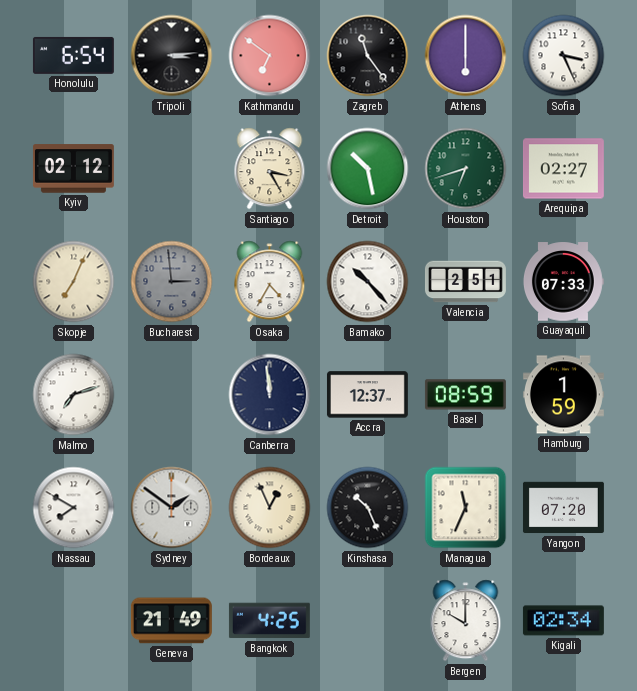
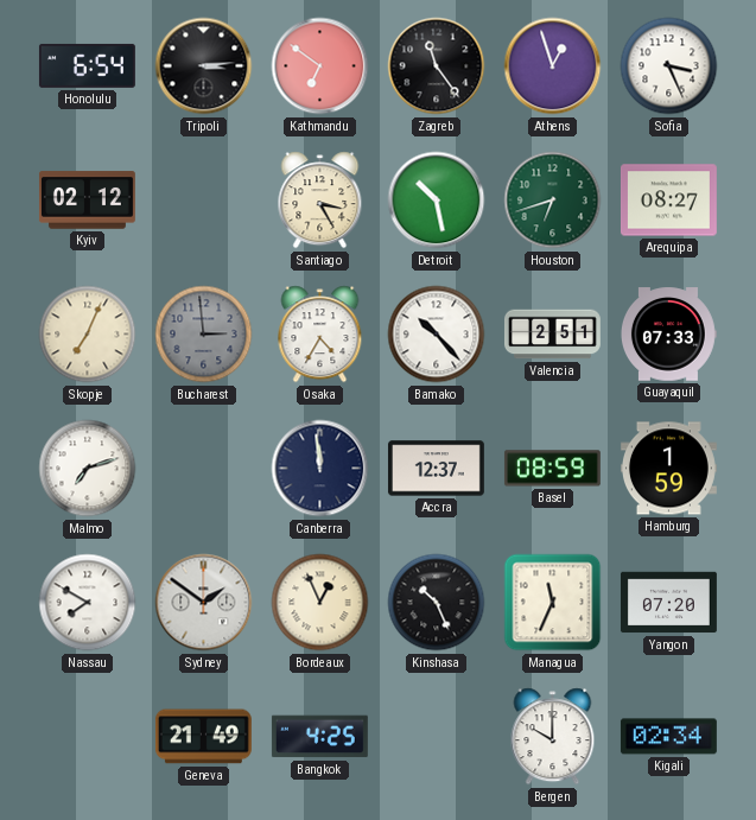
Athens: 6:00 -> 12:57
Arequipa: 02:27 -> 08:27
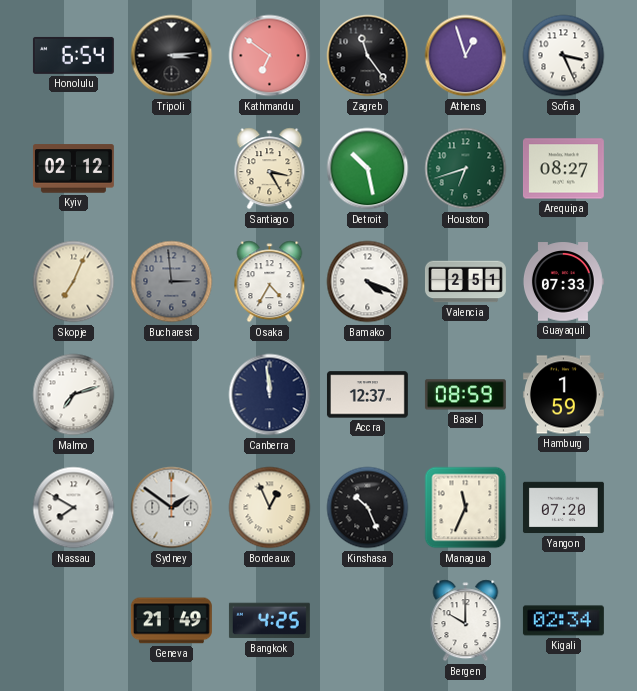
Bamako: 10:23 -> 4:19
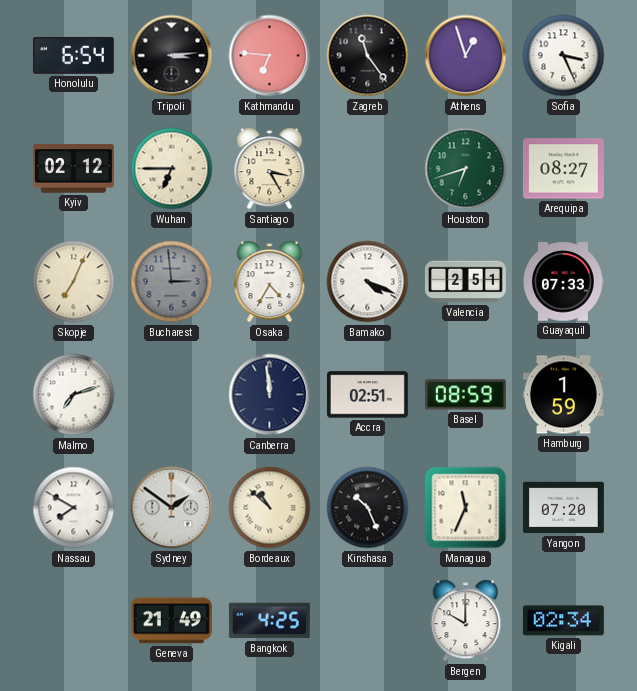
Kathmandu: 6:51 -> 6:46
Wuhan: none -> 6:45
Detroit: 10:28 -> none
Accra: 12:37 -> 02:51
Bordeaux: 12:56 -> 10:52
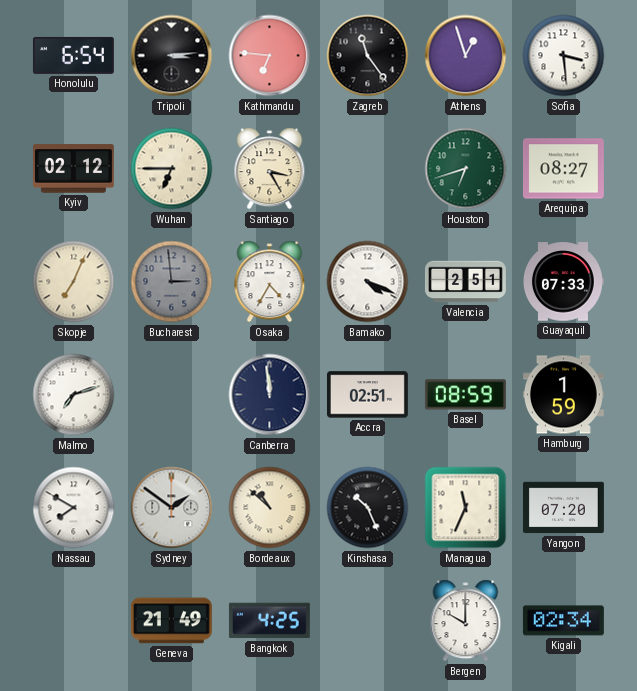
Sofia: 3:26 -> 3:29
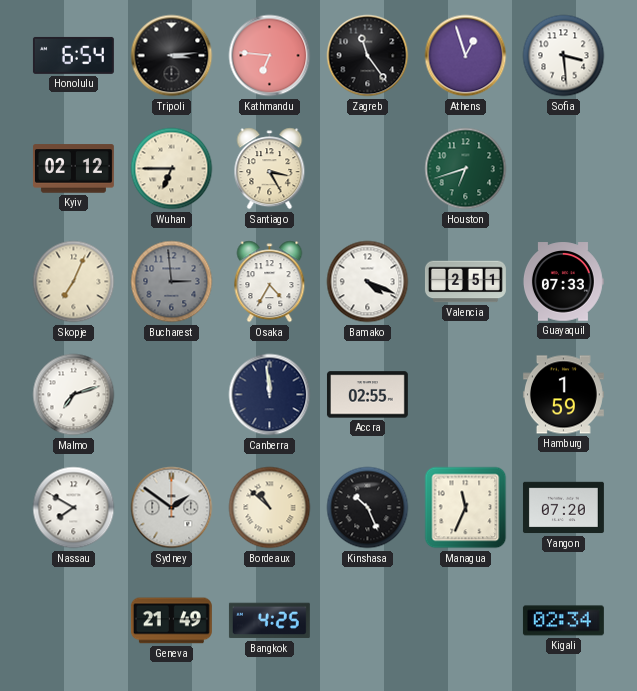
Arequipa: 08:27 -> none
Accra: 02:51 -> 02:55
Basel: 08:59 -> none
Bergen: 10:00 -> none
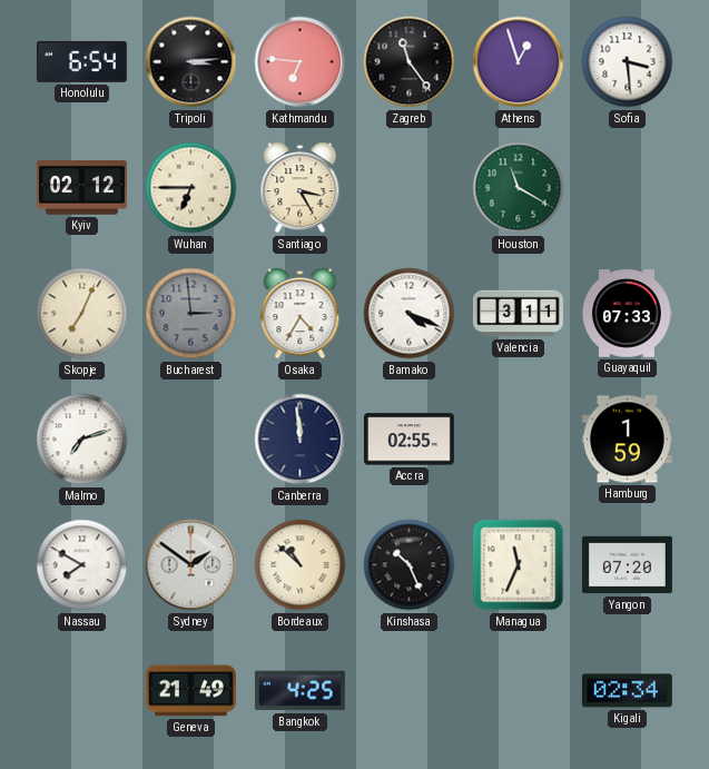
Houston: 6:42 -> 11:20
Valencia: 2:51 -> 3:11
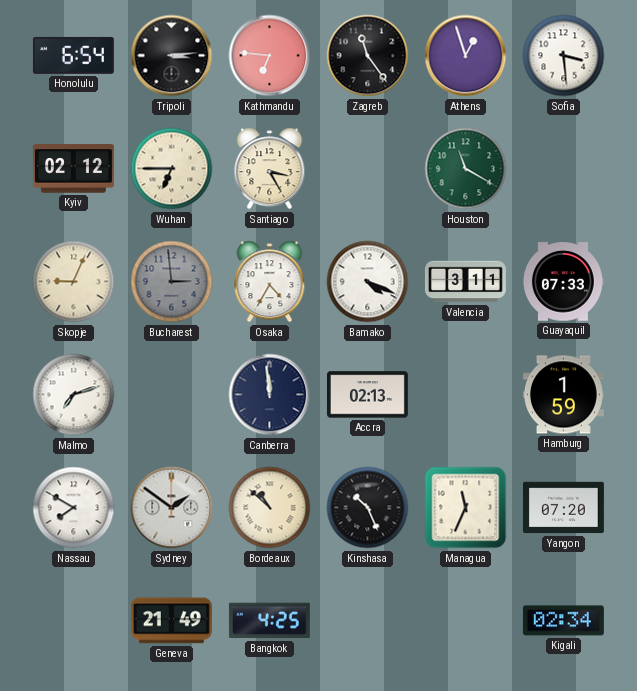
Skopje: 7:04 -> 9:04
Accra: 02:55 -> 02:13
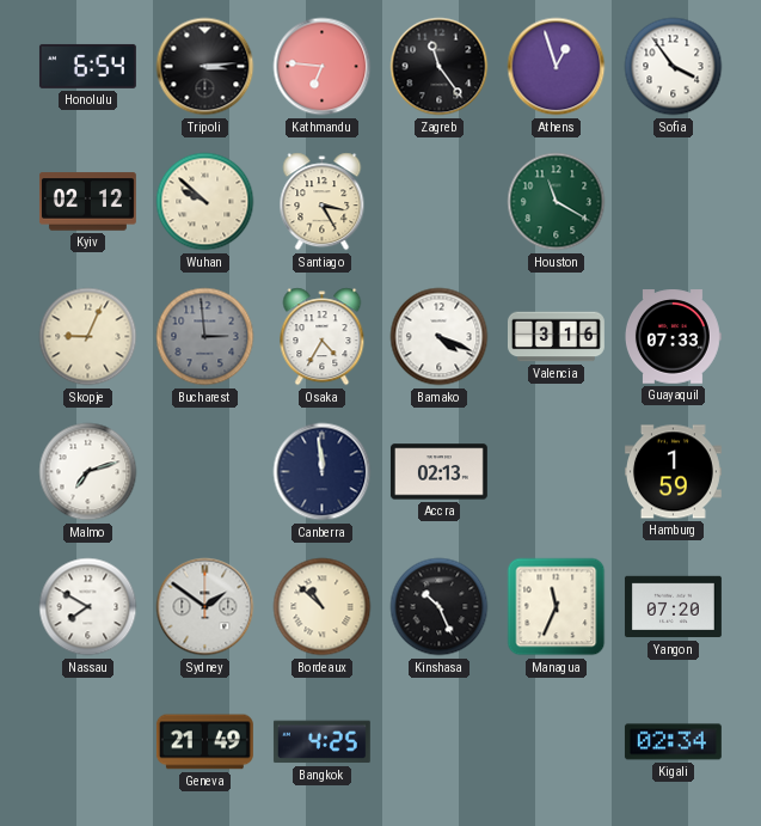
Sofia: 3:29 -> 3:54
Wuhan: 6:45 -> 9:52
Valencia: 3:11 -> 3:16
